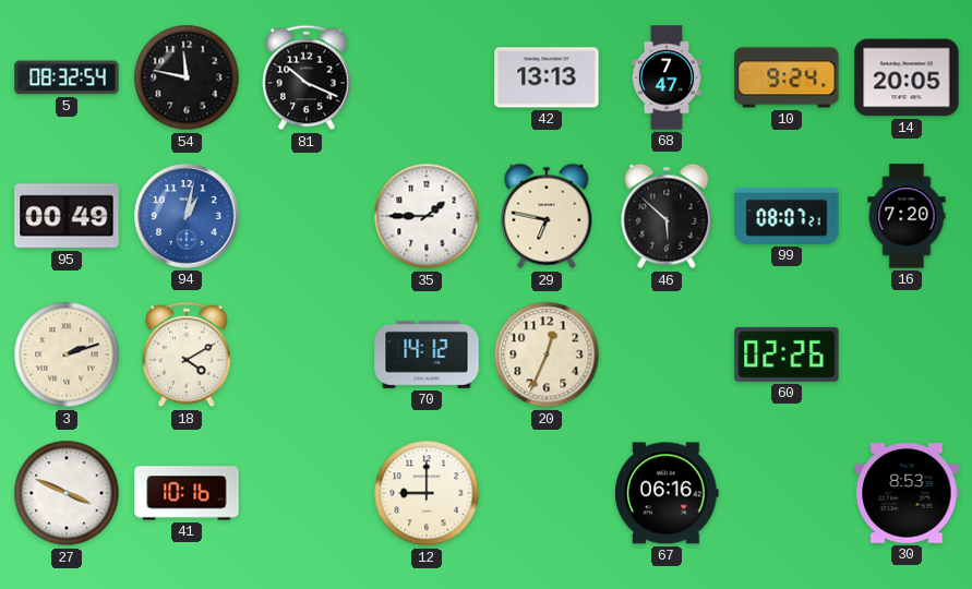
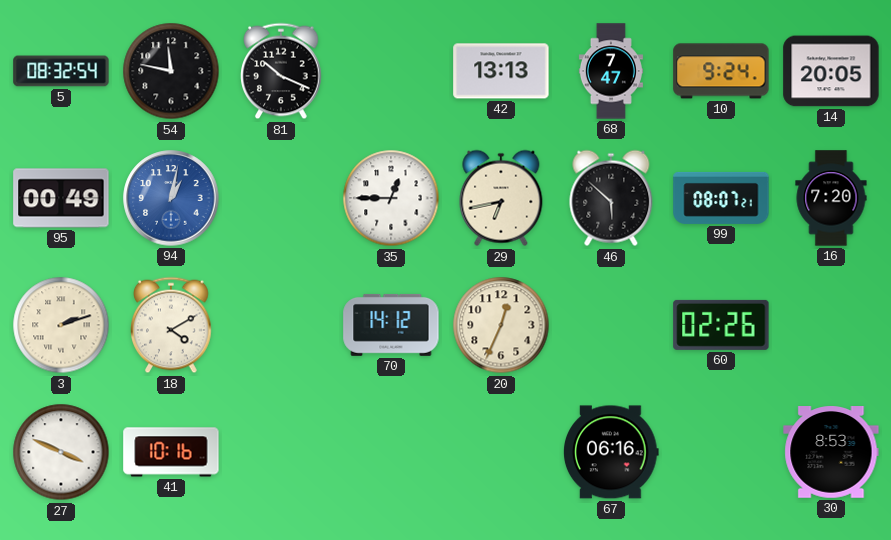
35: 1:45 -> 12:45
29: 6:47 -> 6:43
12: 9:00 -> none
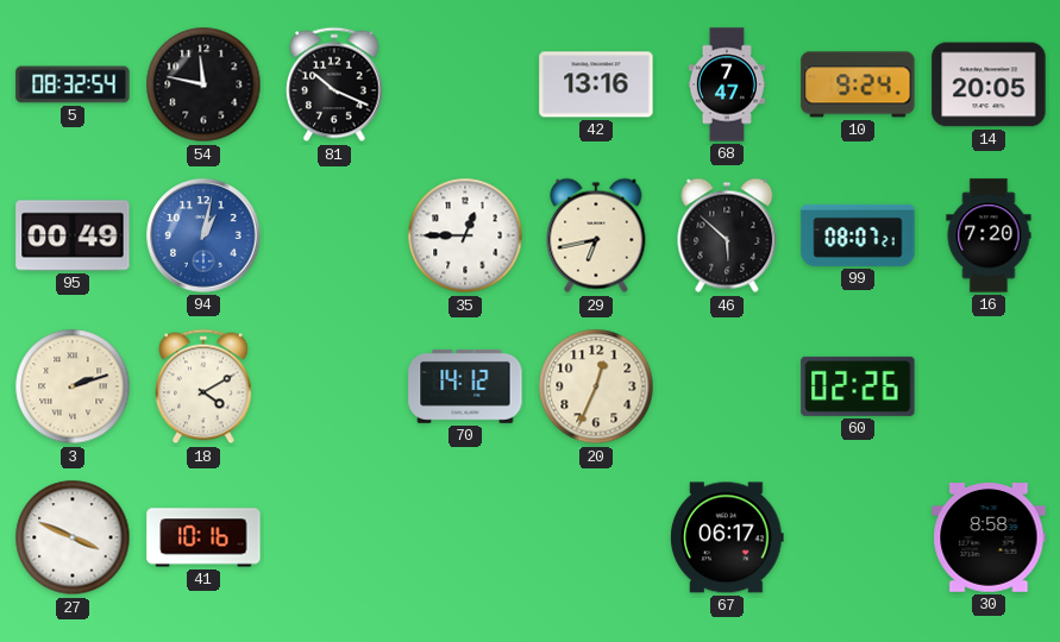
42: 13:13 -> 13:16
67: 06:16 -> 06:17
30: 8:53 -> 8:58
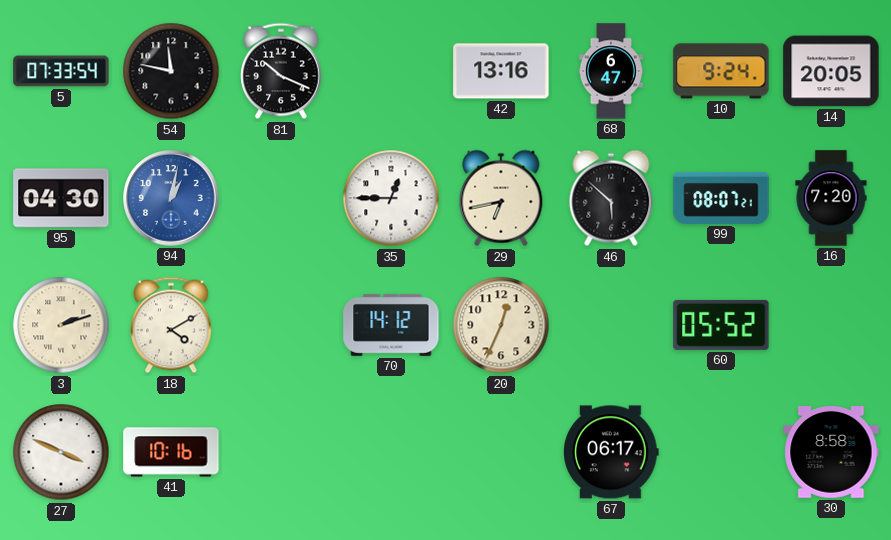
5: 08:32 -> 07:33
68: 7:47 -> 6:47
95: 00:49 -> 04:30
60: 02:26 -> 05:52
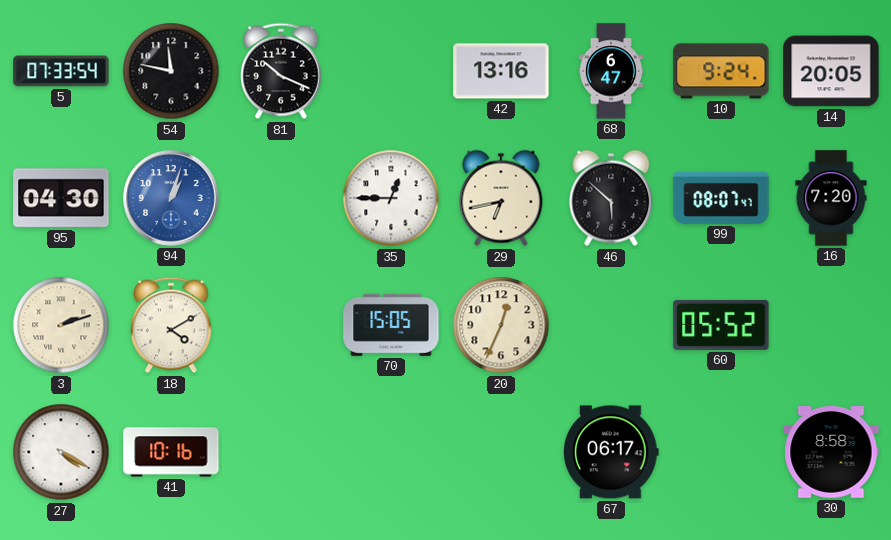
94: 1:02 -> 1:03
99: 08:07:21 -> 08:07:47
70: 14:12 -> 15:05
27: 3:49 -> 4:20
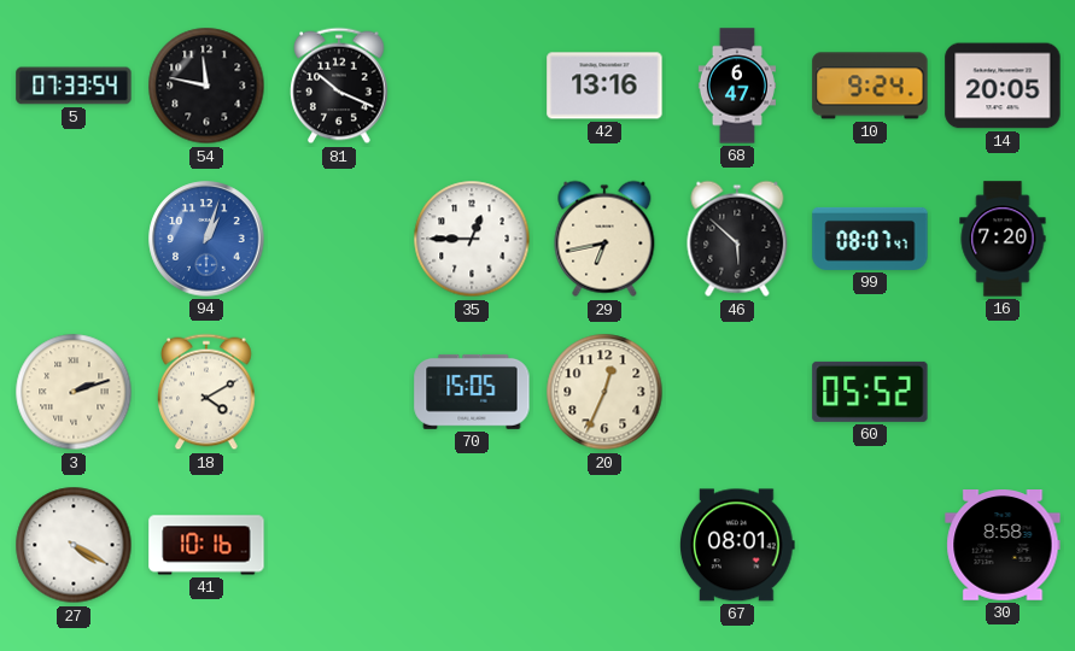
95: 04:30 -> none
67: 06:17 -> 08:01
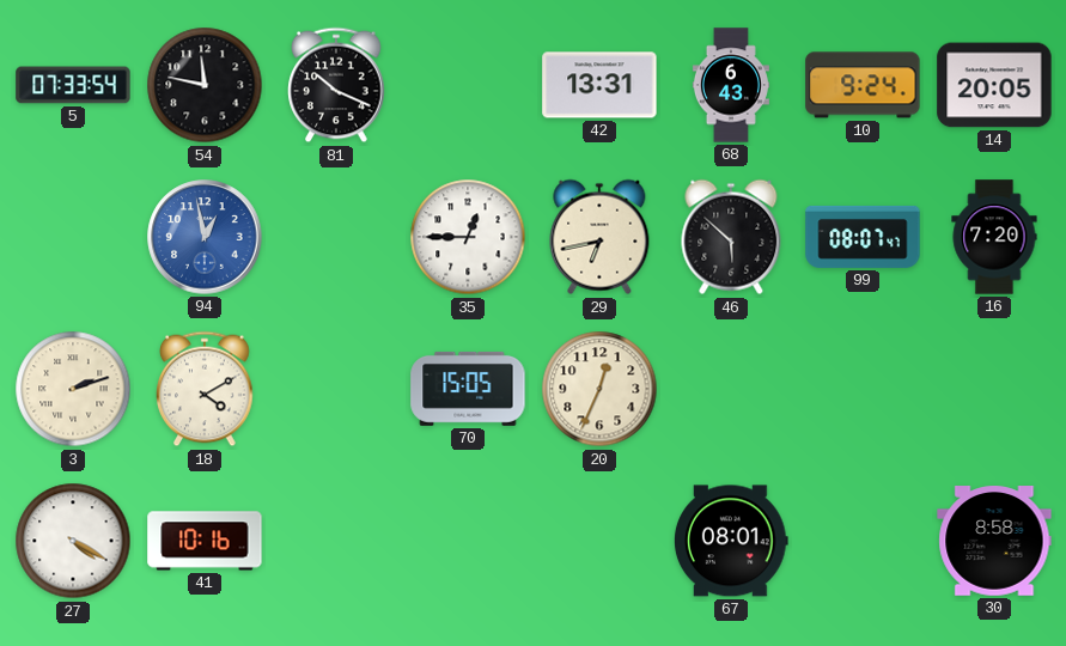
42: 13:16 -> 13:31
68: 6:47 -> 6:43
94: 1:03 -> 12:58
60: 05:52 -> none
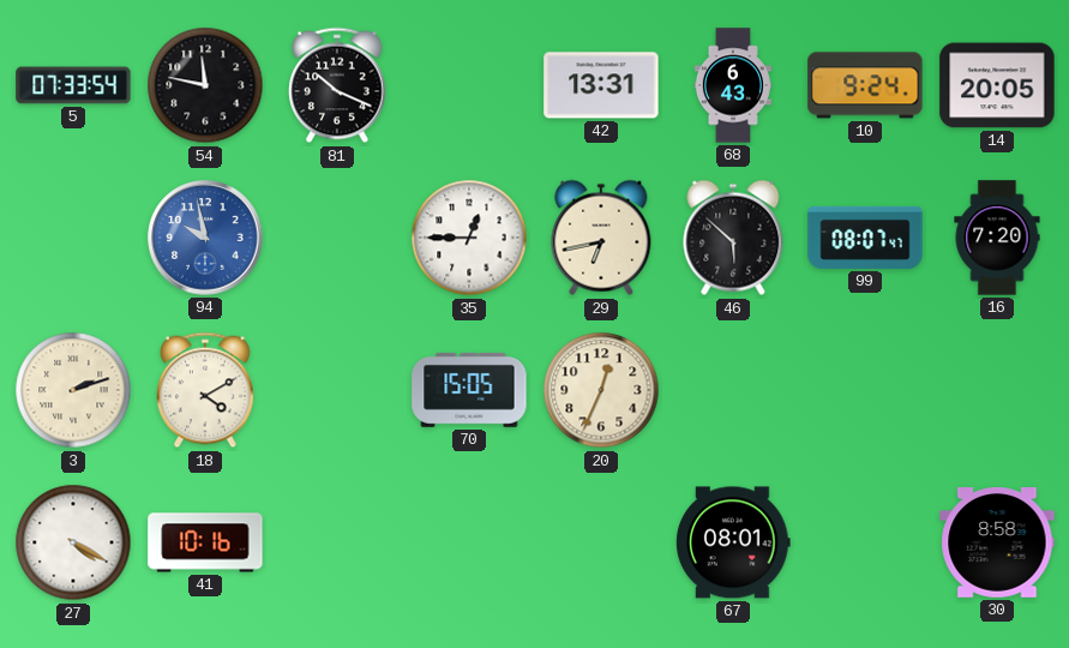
94: 12:58 -> 9:58
